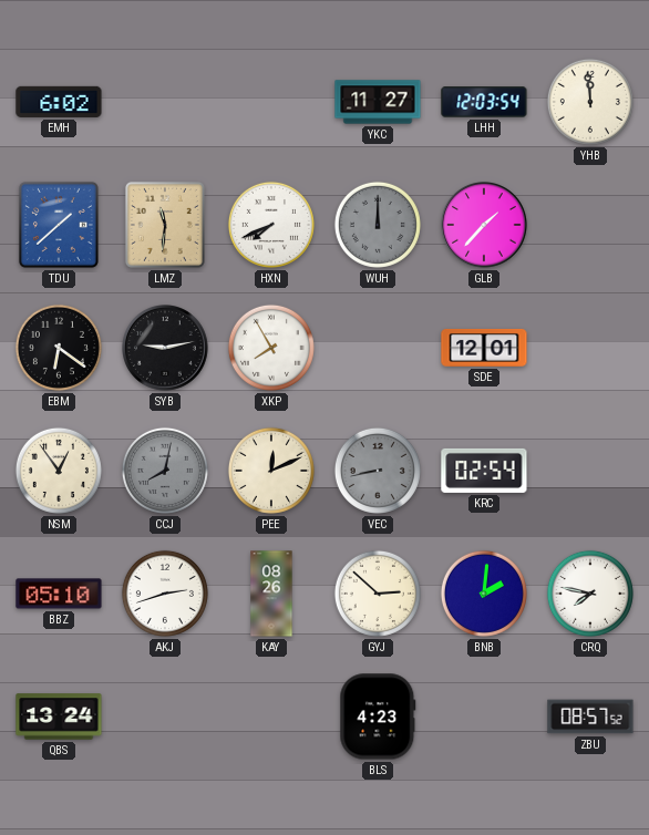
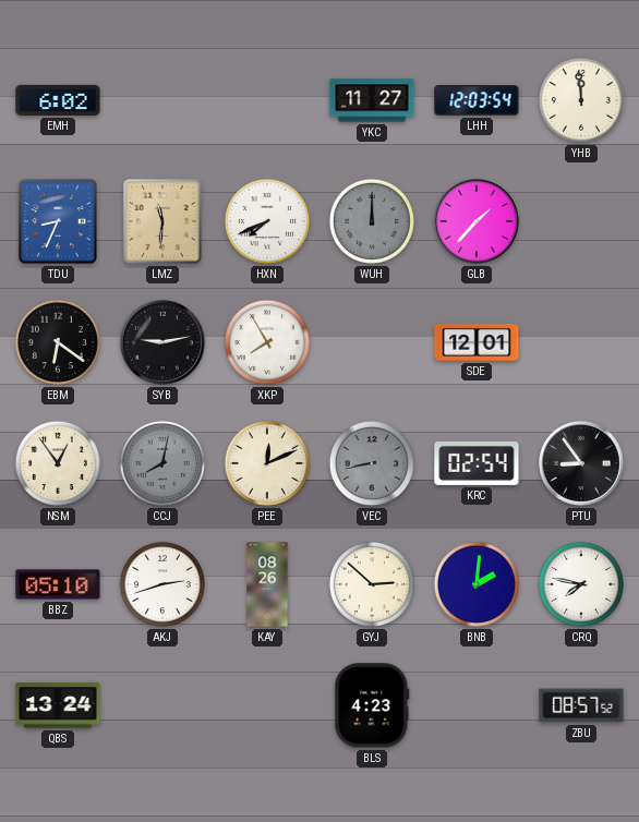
TDU: 1:38 -> 8:34
PTU: none -> 8:54
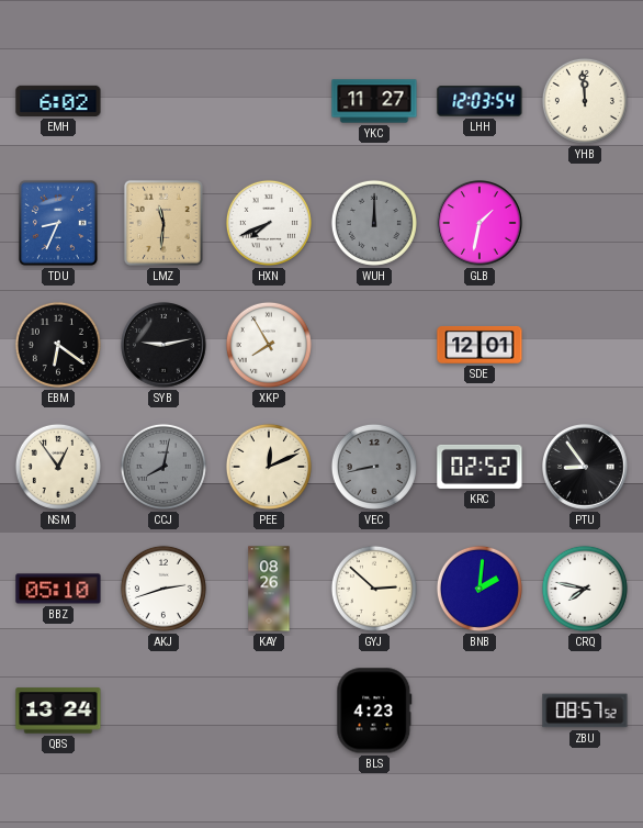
GLB: 1:37 -> 1:32
KRC: 02:54 -> 02:52
